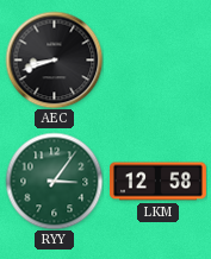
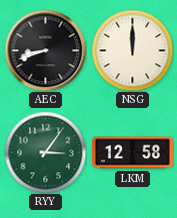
NSG: none -> 12:00
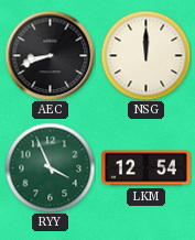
RYY: 3:06 -> 3:56
LKM: 12:58 -> 12:54
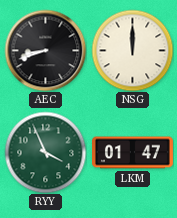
LKM: 12:54 -> 01:47
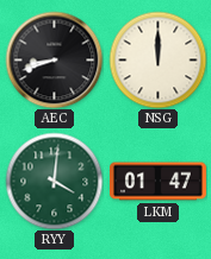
RYY: 3:56 -> 4:01
